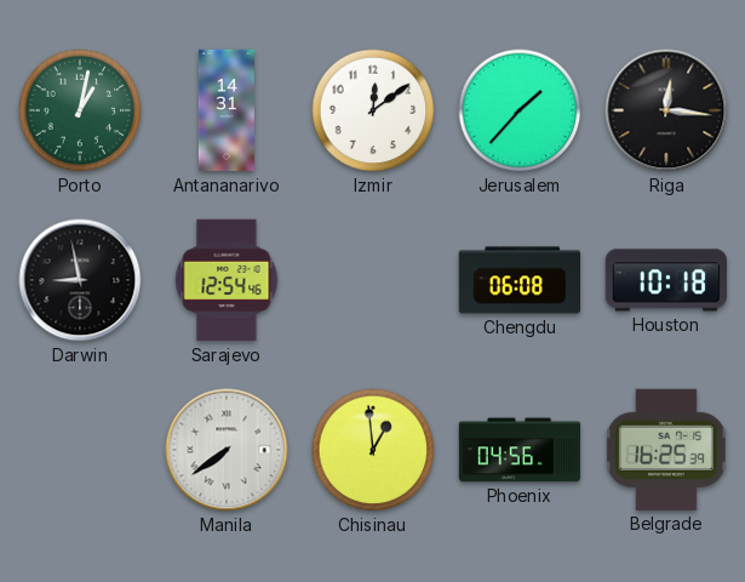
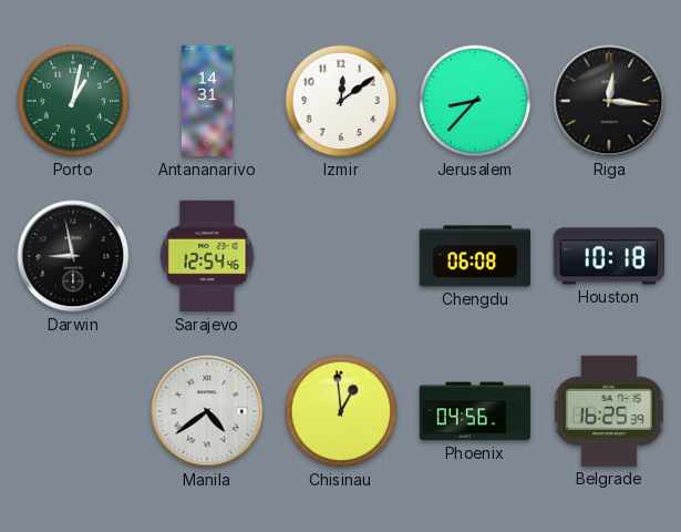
Jerusalem: 1:37 -> 8:37
Manila: 7:39 -> 4:39
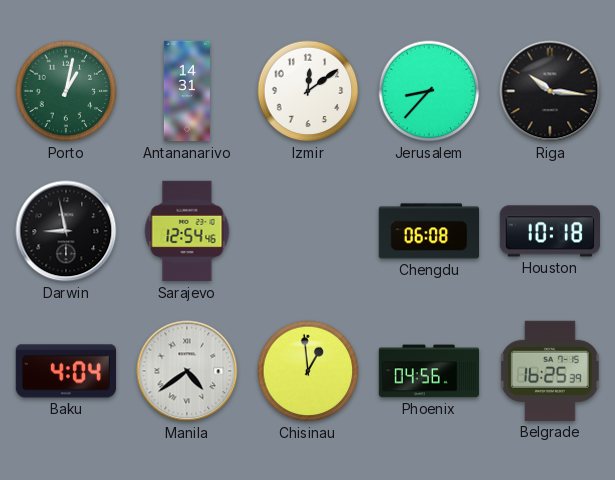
Riga: 12:16 -> 10:16
Baku: none -> 4:04
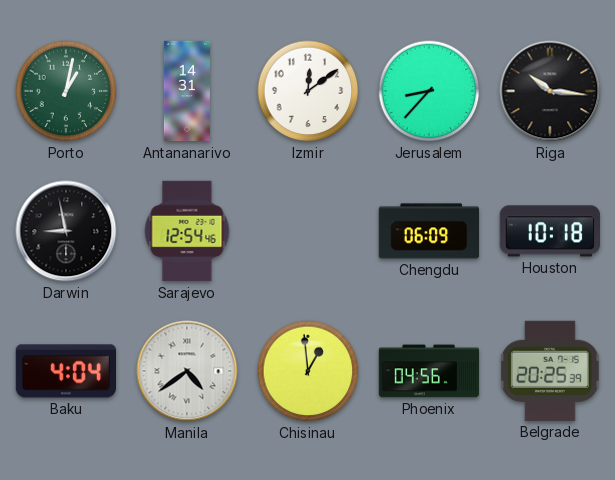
Chengdu: 06:08 -> 06:09
Belgrade: 16:25 -> 20:25
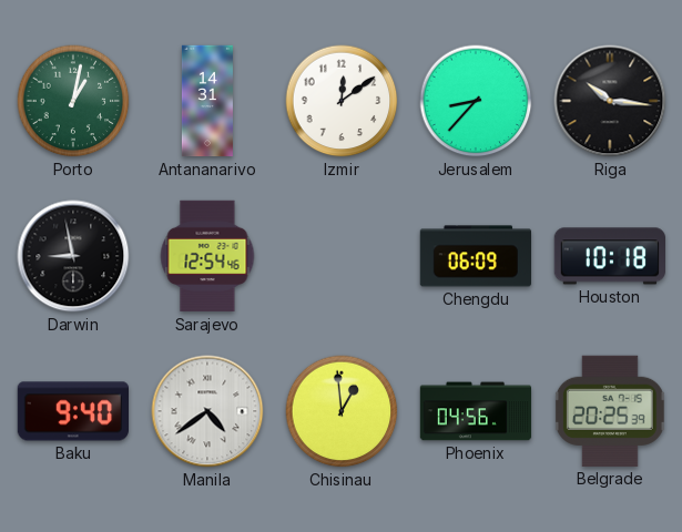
Baku: 4:04 -> 9:40
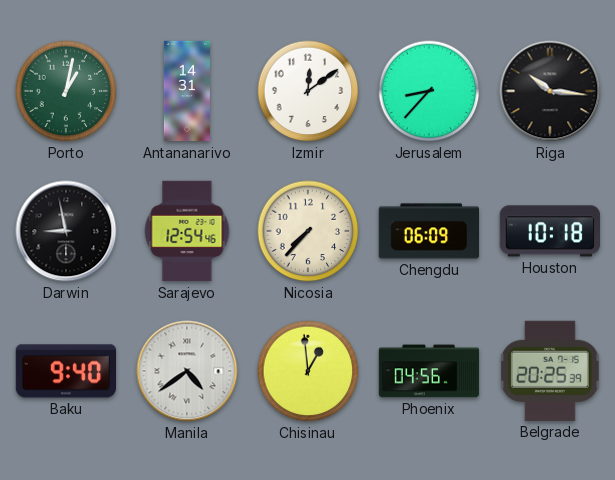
Nicosia: none -> 7:37
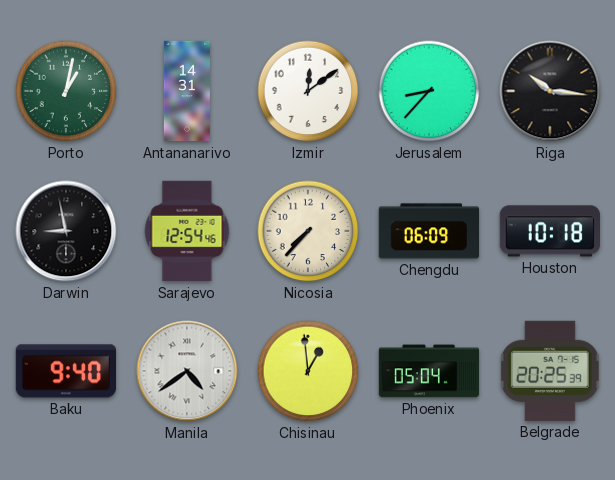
Phoenix: 04:56 -> 05:04
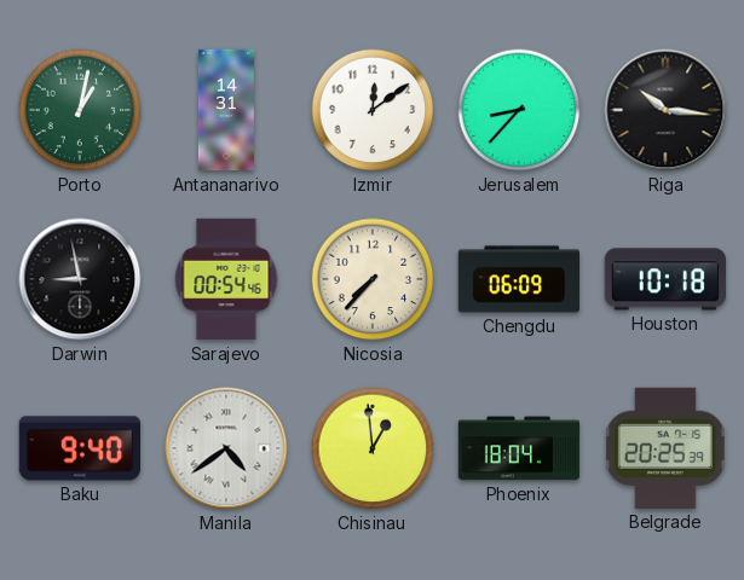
Sarajevo: 12:54 -> 00:54
Phoenix: 05:04 -> 18:04
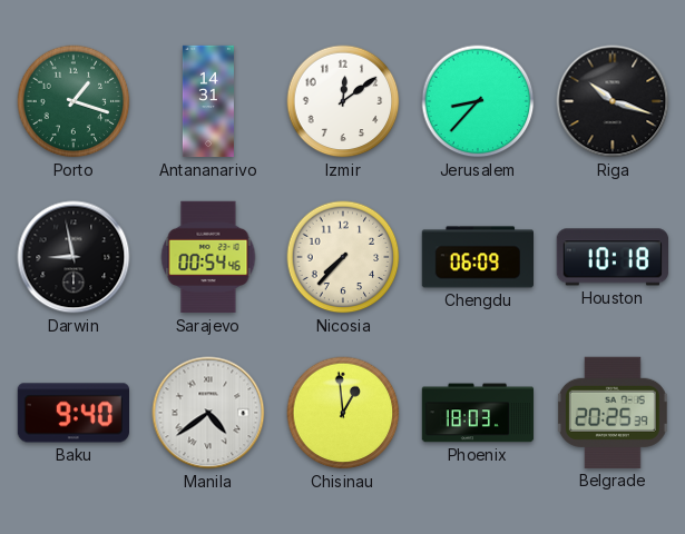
Porto: 1:02 -> 1:18
Riga: 10:16 -> 10:18
Phoenix: 18:04 -> 18:03
